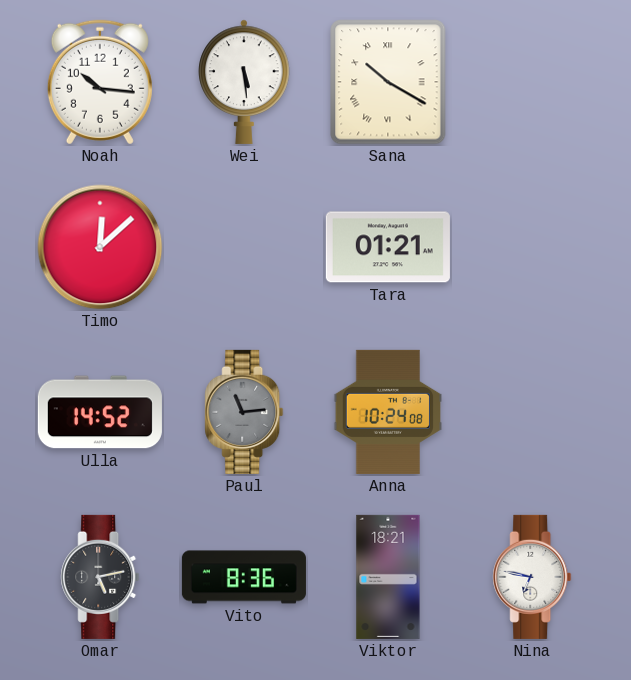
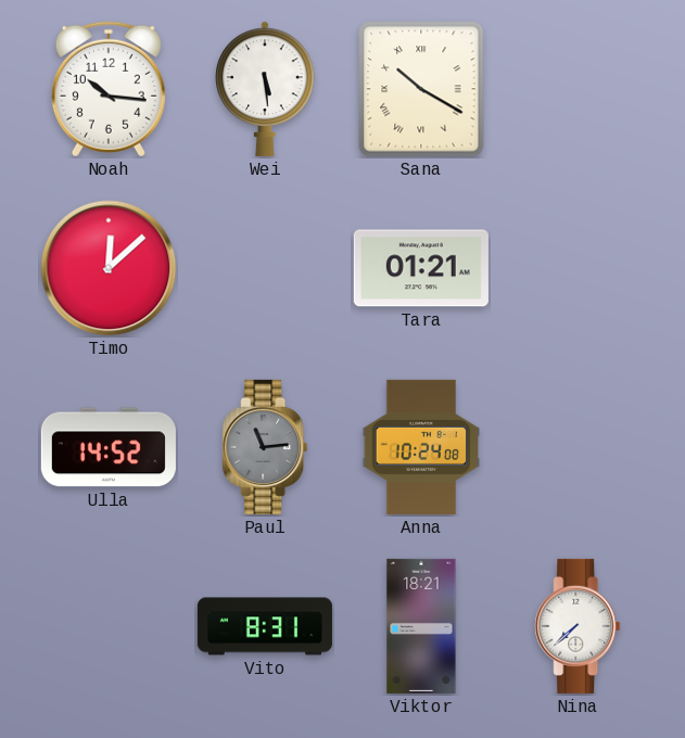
Omar: 5:13 -> none
Vito: 8:36 -> 8:31
Nina: 6:47 -> 7:38
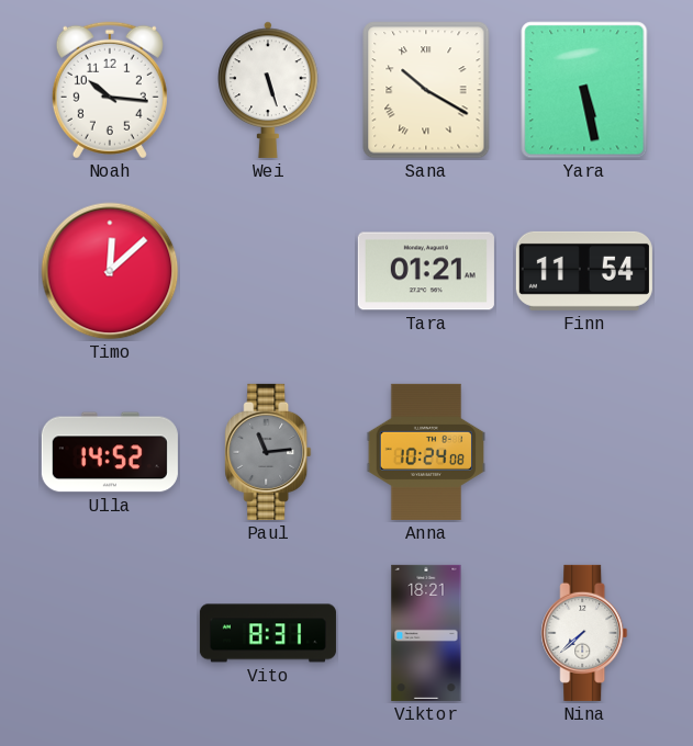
Wei: 5:29 -> 5:27
Yara: none -> 5:28
Finn: none -> 11:54
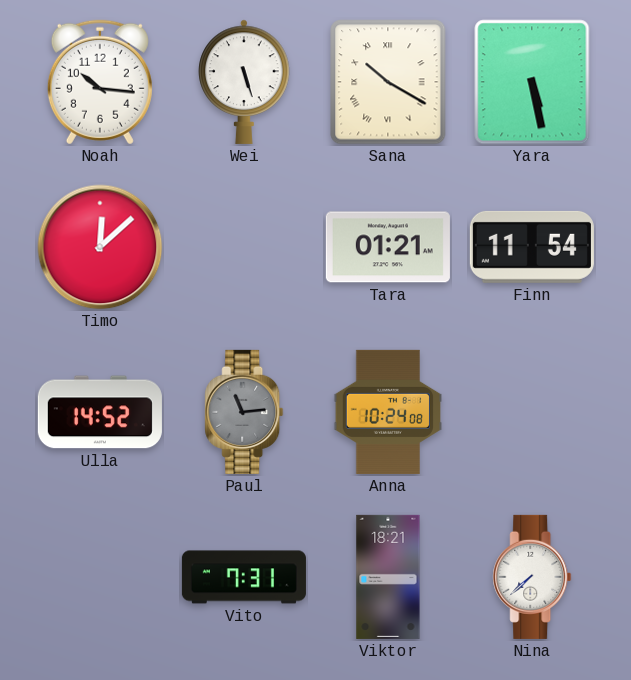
Vito: 8:31 -> 7:31
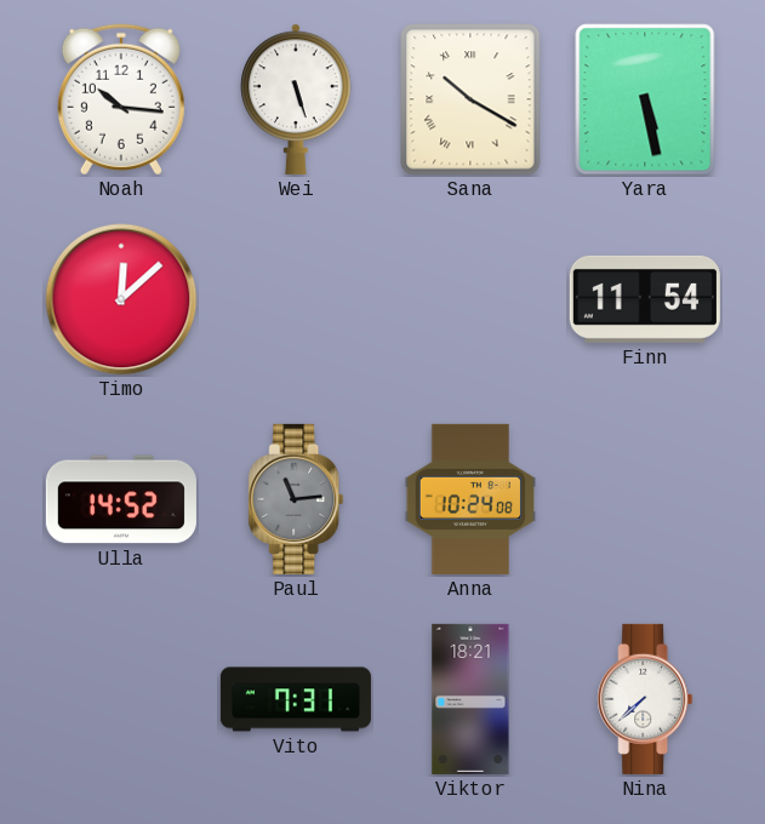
Tara: 01:21 -> none
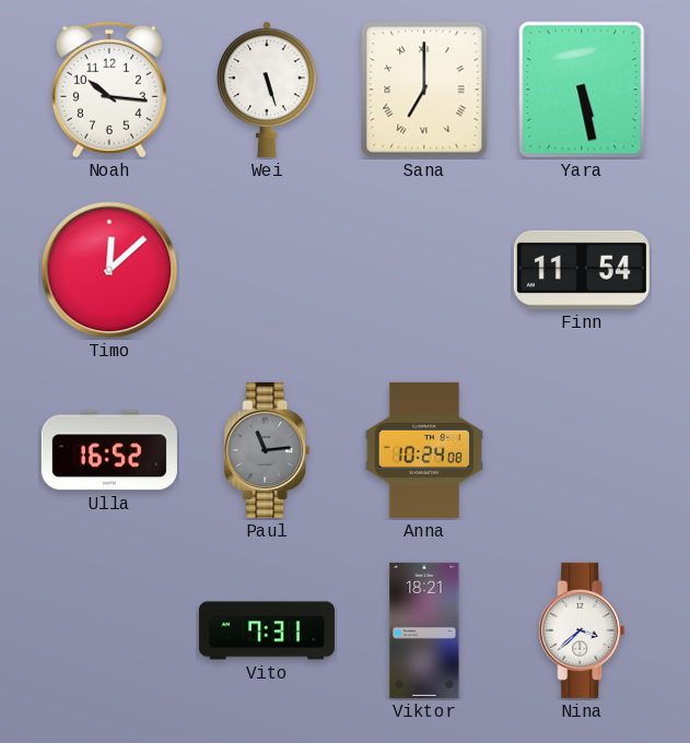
Sana: 10:20 -> 7:00
Ulla: 14:52 -> 16:52
Nina: 7:38 -> 3:38
